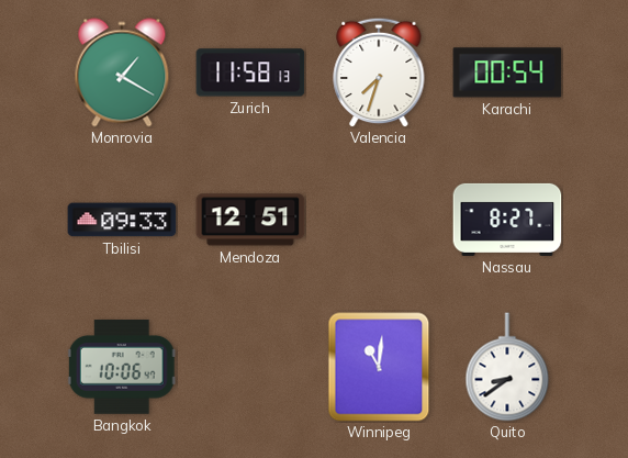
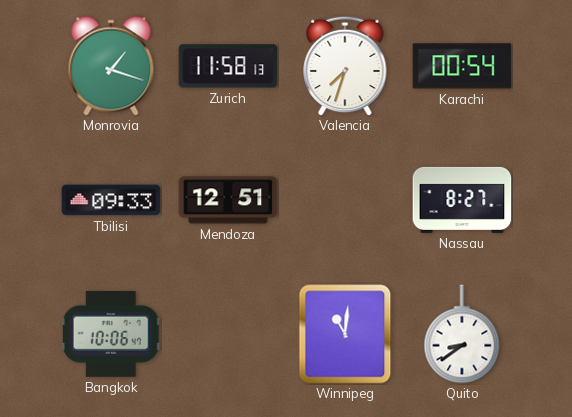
Monrovia: 1:20 -> 1:18
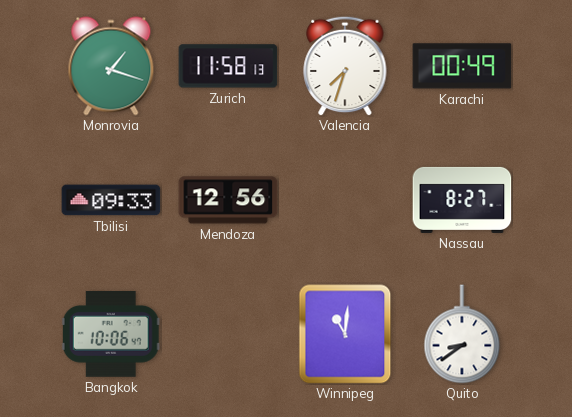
Karachi: 00:54 -> 00:49
Mendoza: 12:51 -> 12:56
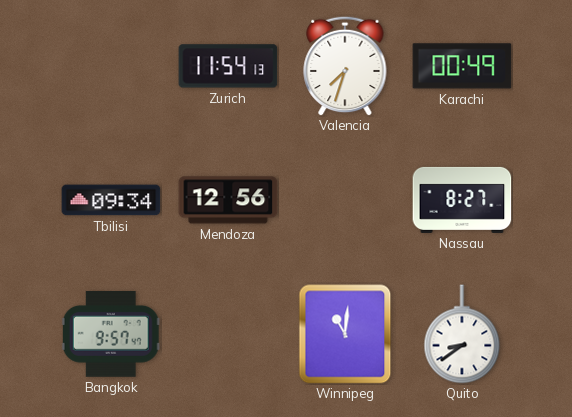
Monrovia: 1:18 -> none
Zurich: 11:58 -> 11:54
Tbilisi: 09:33 -> 09:34
Bangkok: 10:06 -> 9:57
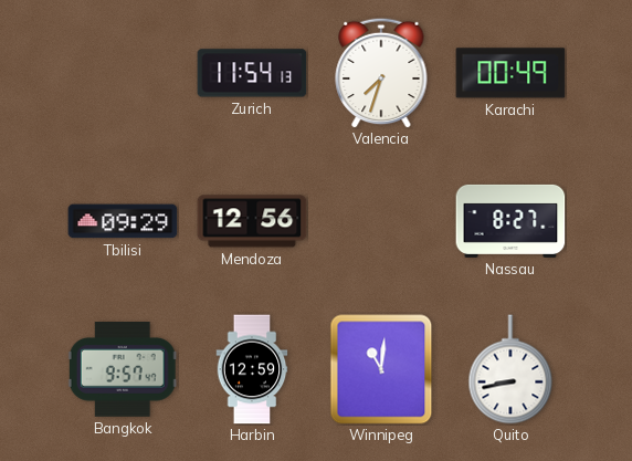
Tbilisi: 09:34 -> 09:29
Harbin: none -> 12:59
Quito: 8:39 -> 8:43
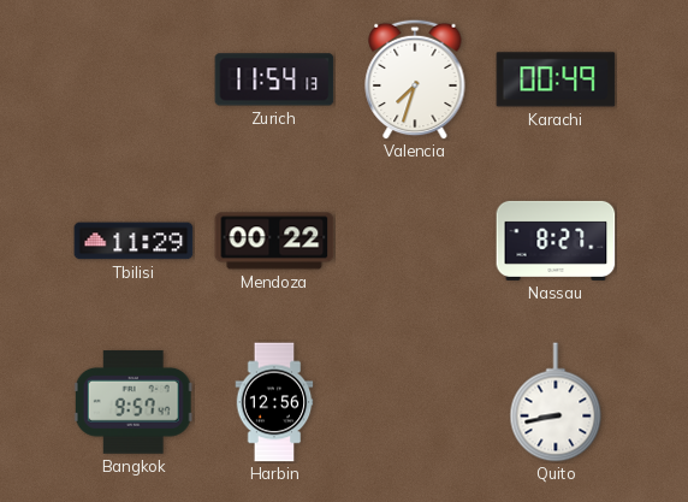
Tbilisi: 09:29 -> 11:29
Mendoza: 12:56 -> 00:22
Harbin: 12:59 -> 12:56
Winnipeg: 11:01 -> none
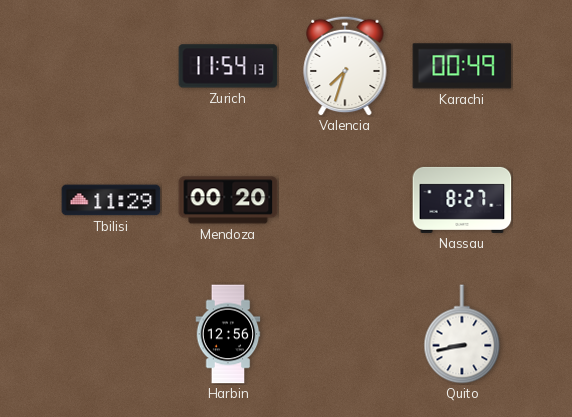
Mendoza: 00:22 -> 00:20
Bangkok: 9:57 -> none
